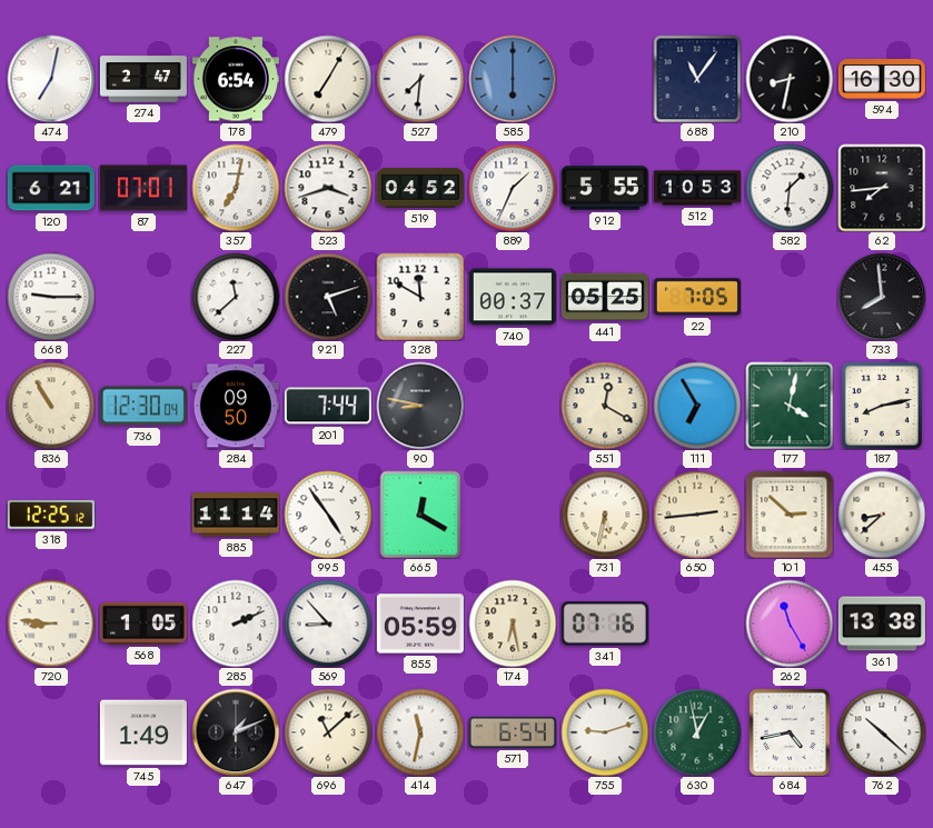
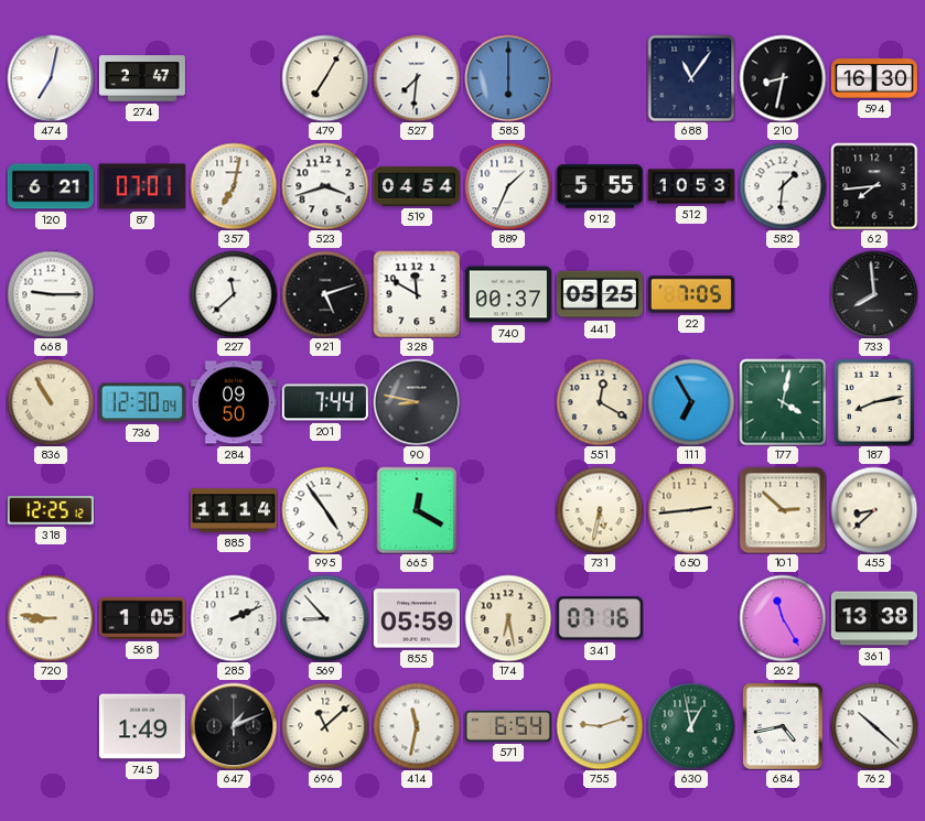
178: 6:54 -> none
519: 04:52 -> 04:54
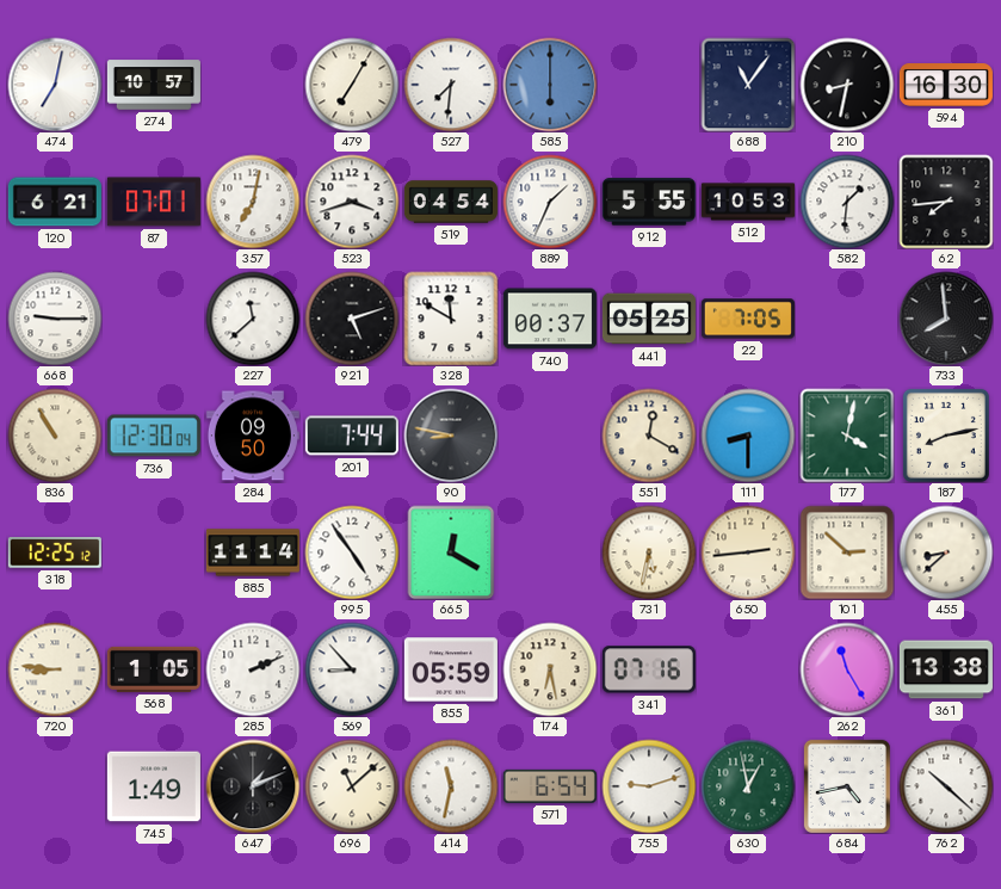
274: 2:47 -> 10:57
111: 6:55 -> 8:30
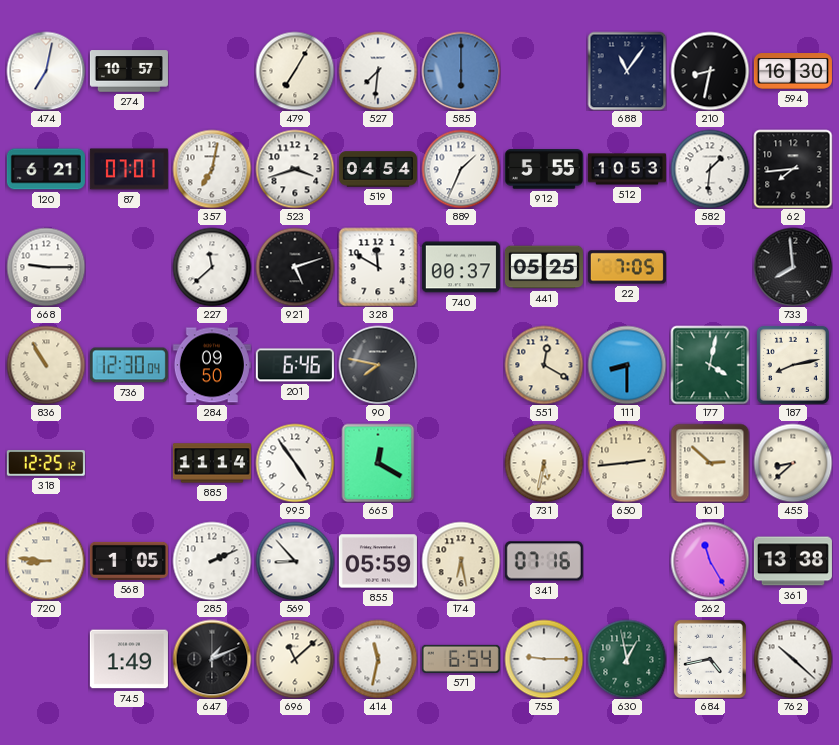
201: 7:44 -> 6:46
90: 8:47 -> 7:47
755: 9:12 -> 9:15
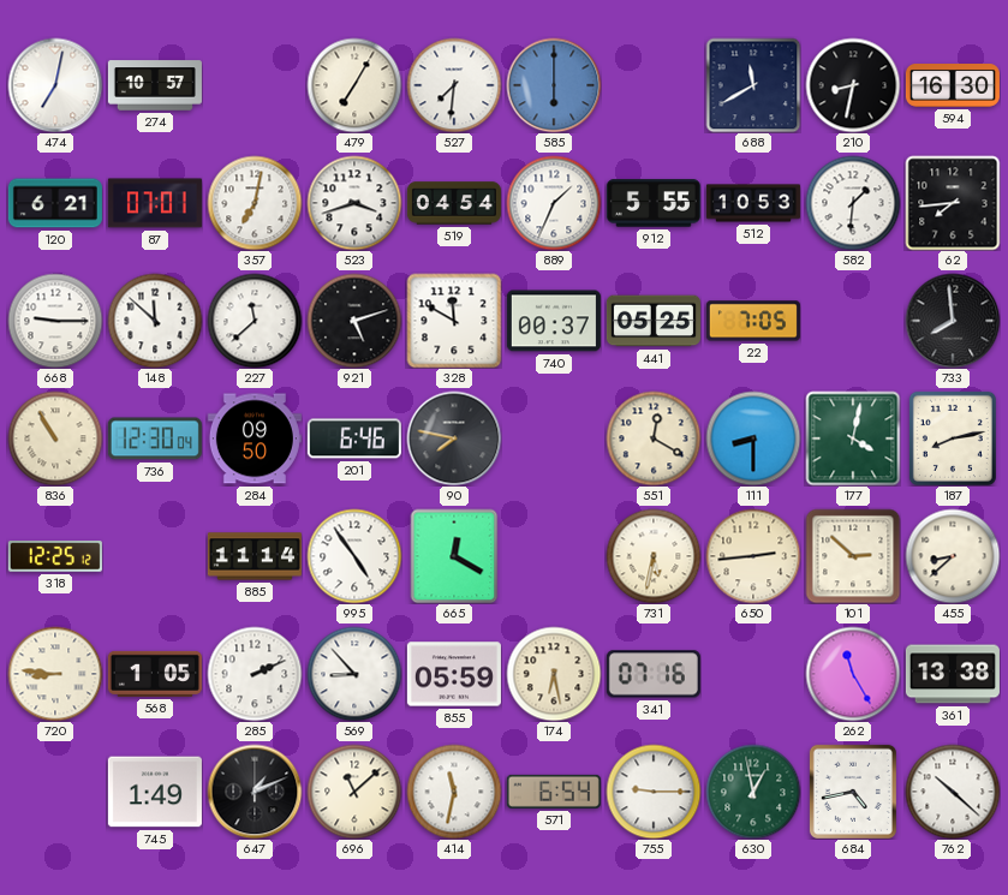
688: 11:06 -> 11:40
148: none -> 11:52
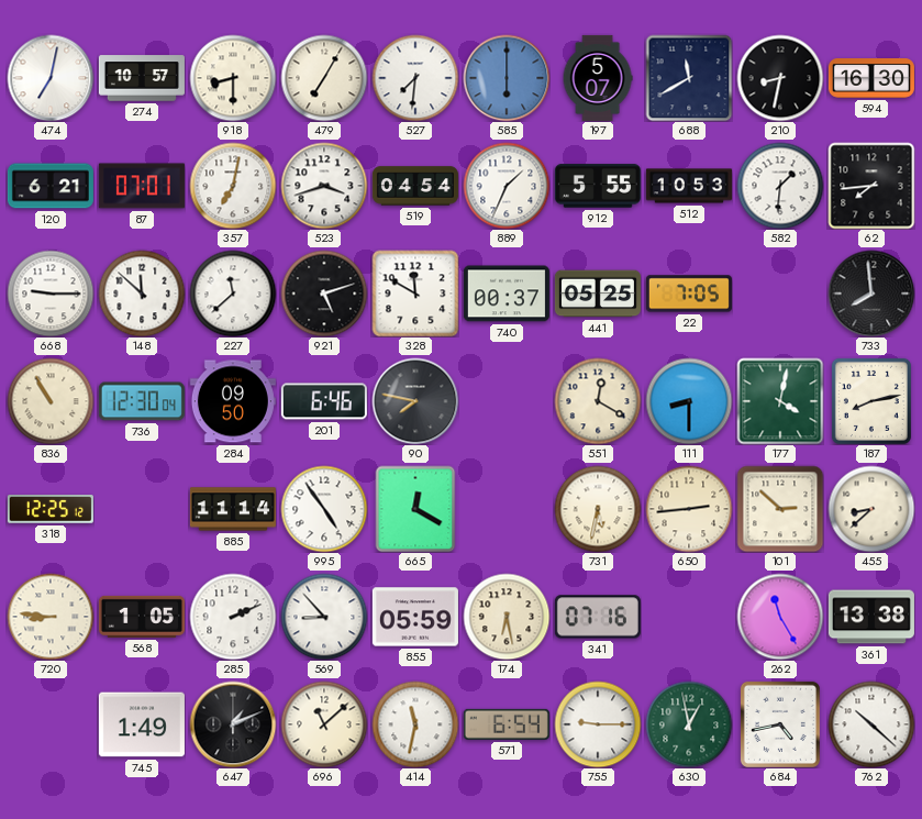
918: none -> 8:30
197: none -> 5:07
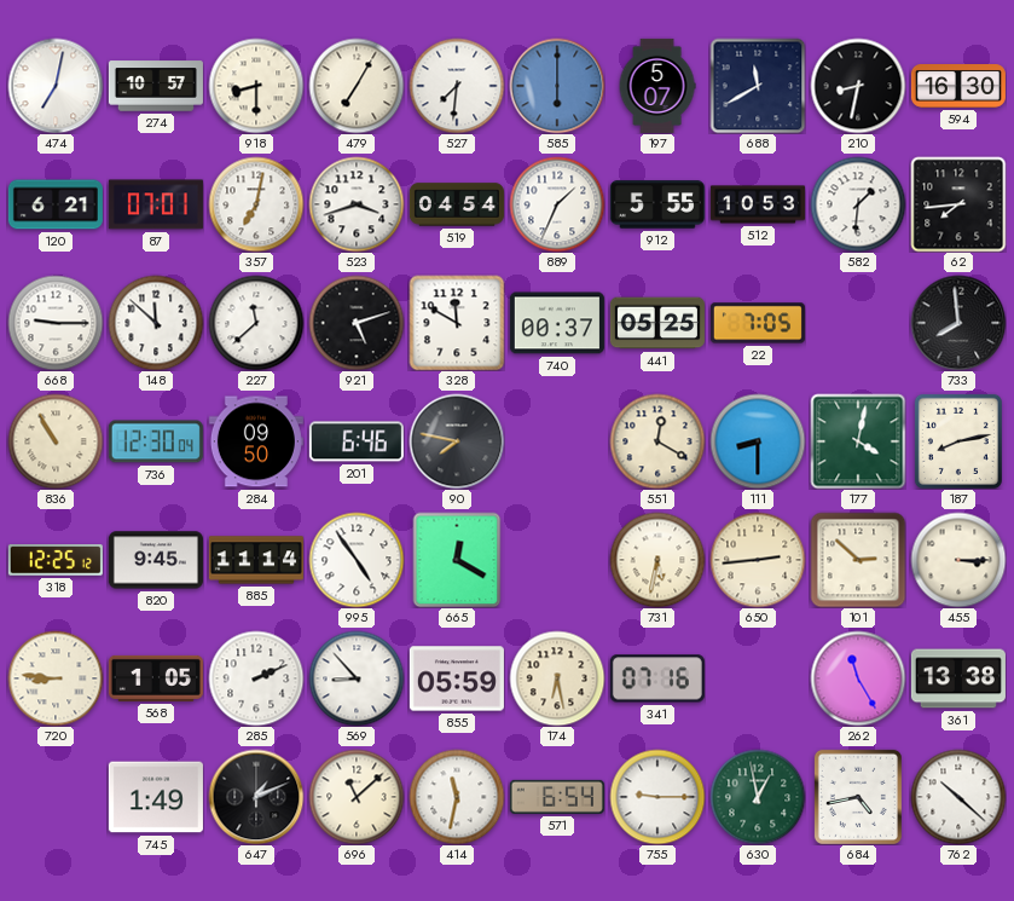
820: none -> 9:45
455: 8:38 -> 3:15
